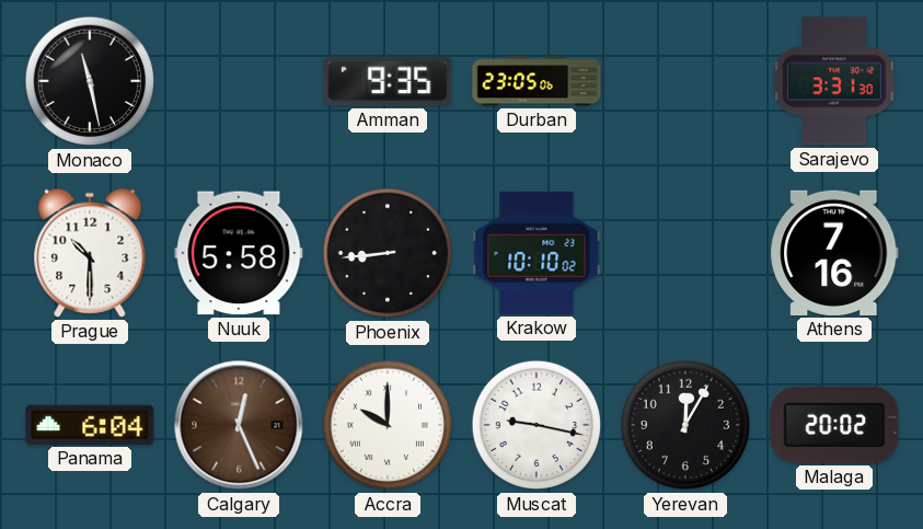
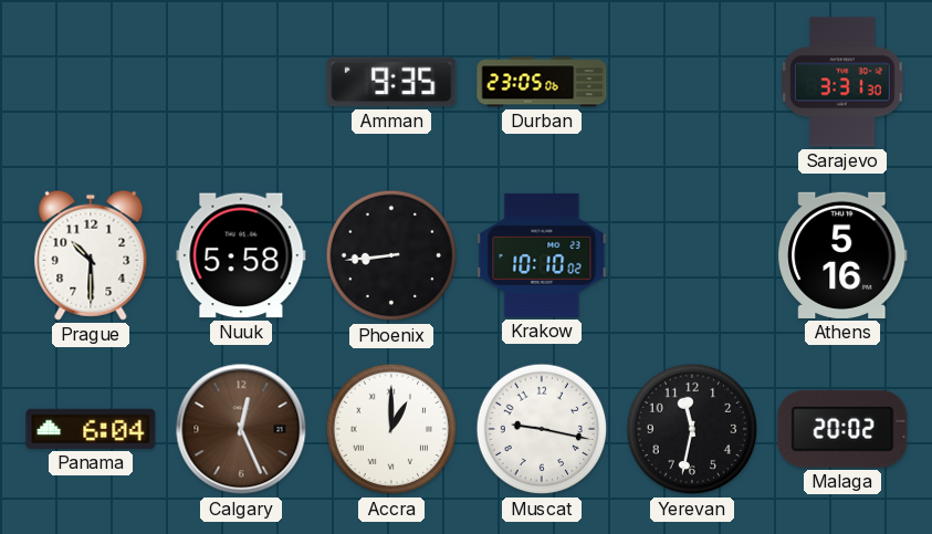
Monaco: 11:28 -> none
Athens: 7:16 -> 5:16
Accra: 10:00 -> 1:00
Yerevan: 12:05 -> 11:32
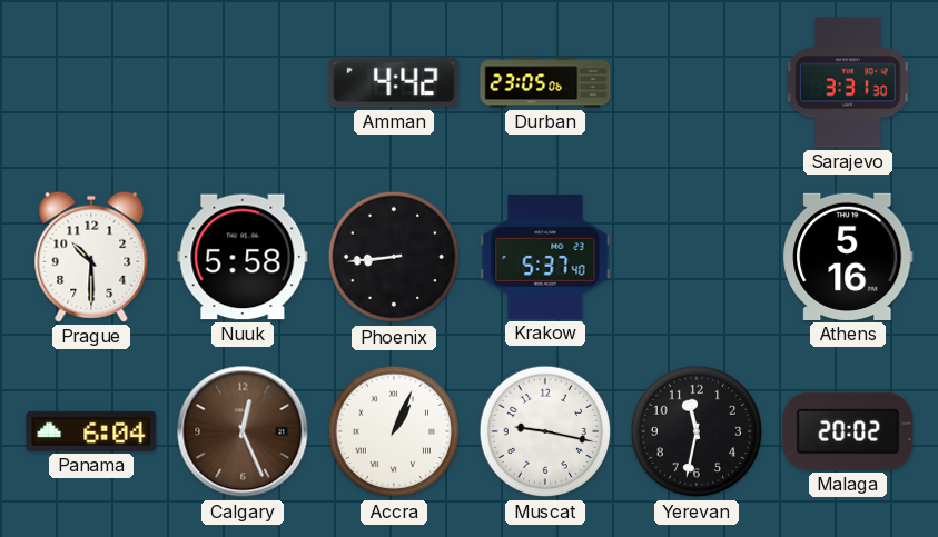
Amman: 9:35 -> 4:42
Krakow: 10:10 -> 5:37
Accra: 1:00 -> 1:04
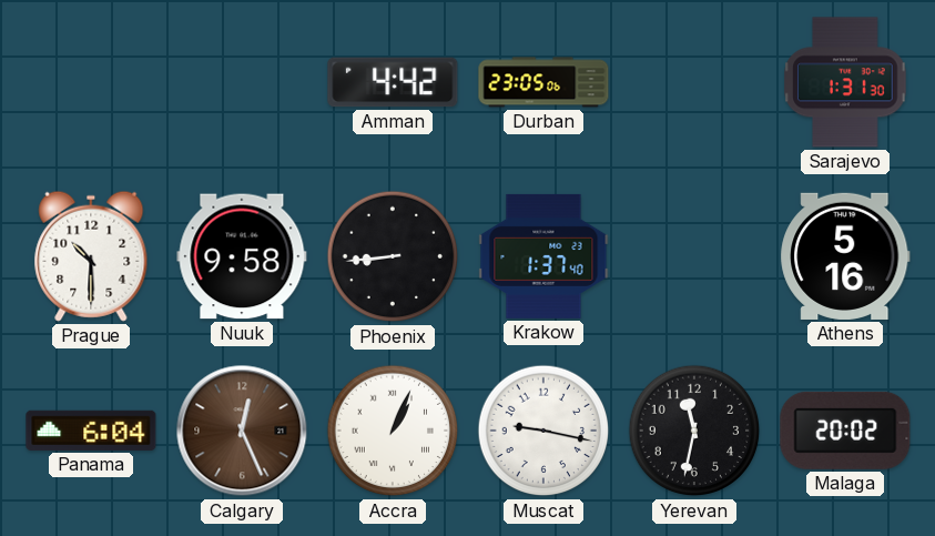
Sarajevo: 3:31 -> 1:31
Nuuk: 5:58 -> 9:58
Krakow: 5:37 -> 1:37
